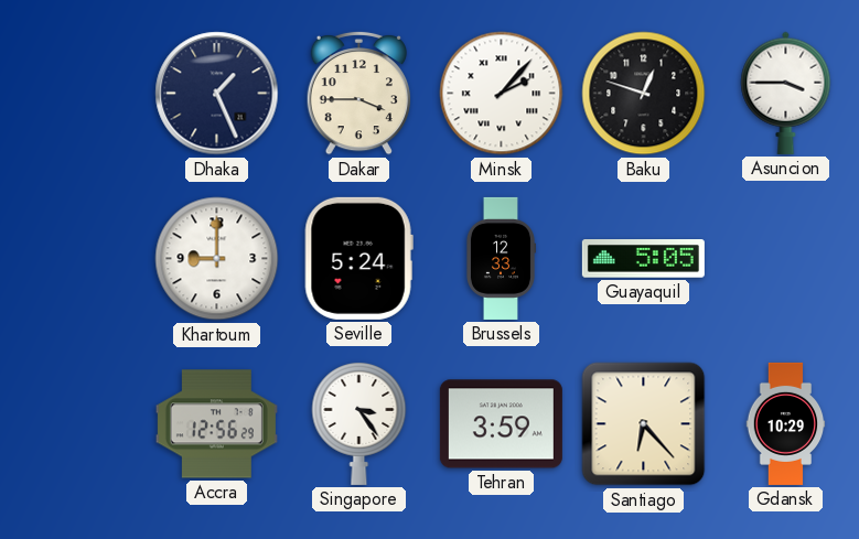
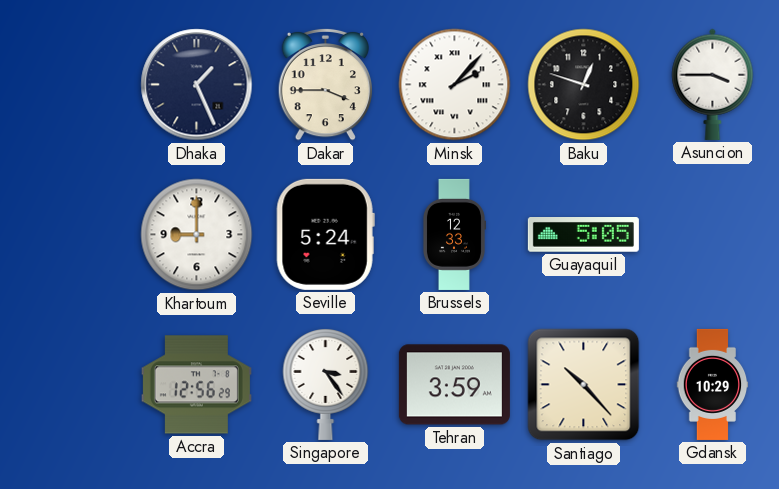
Santiago: 6:23 -> 10:23
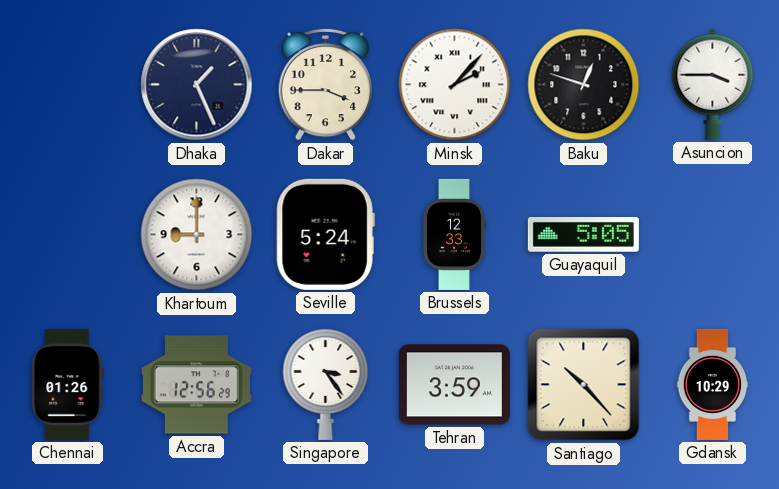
Chennai: none -> 01:26
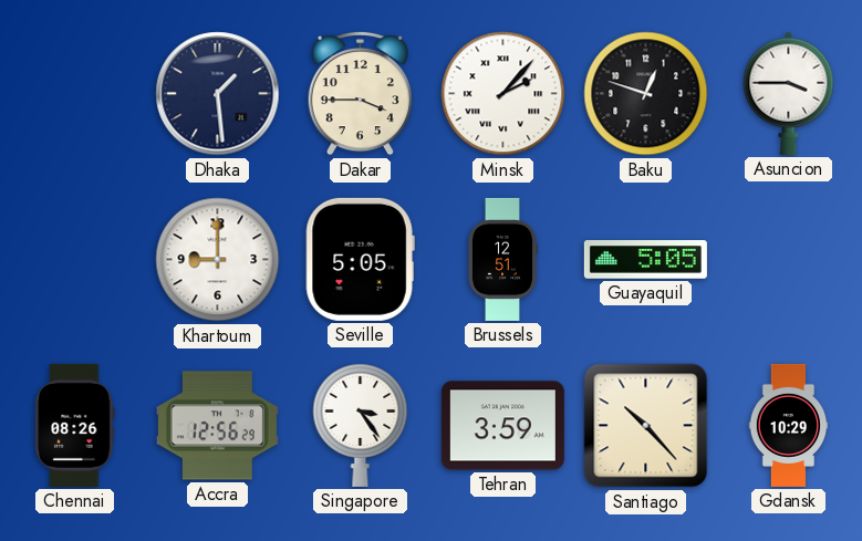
Dhaka: 1:26 -> 1:29
Seville: 5:24 -> 5:05
Brussels: 12:33 -> 12:51
Chennai: 01:26 -> 08:26
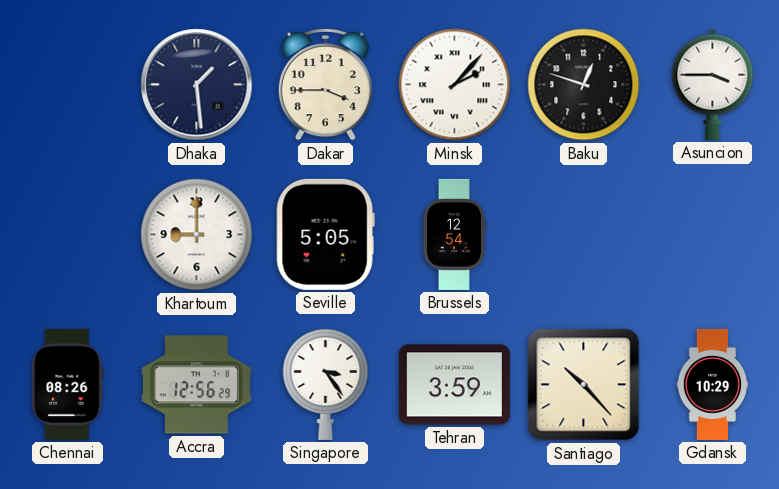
Brussels: 12:51 -> 12:54
Guayaquil: 5:05 -> none
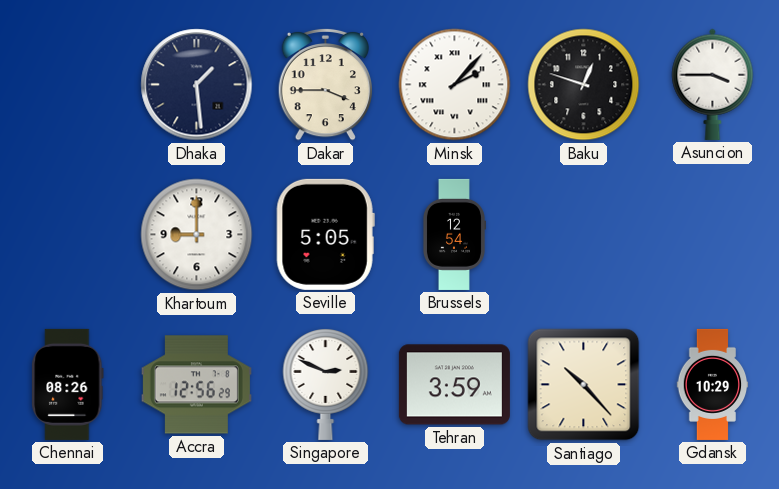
Singapore: 3:24 -> 2:49
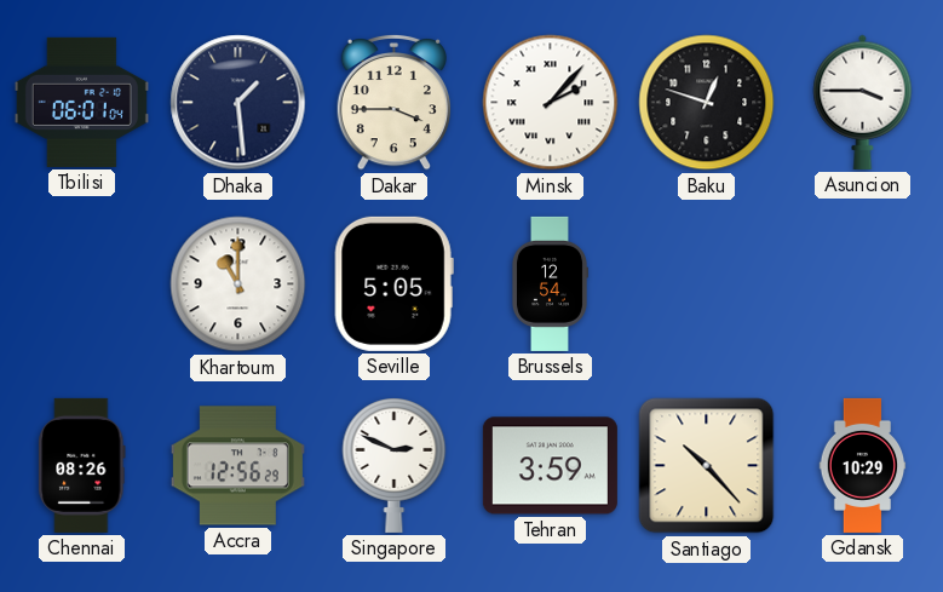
Tbilisi: none -> 06:01
Khartoum: 9:00 -> 11:00
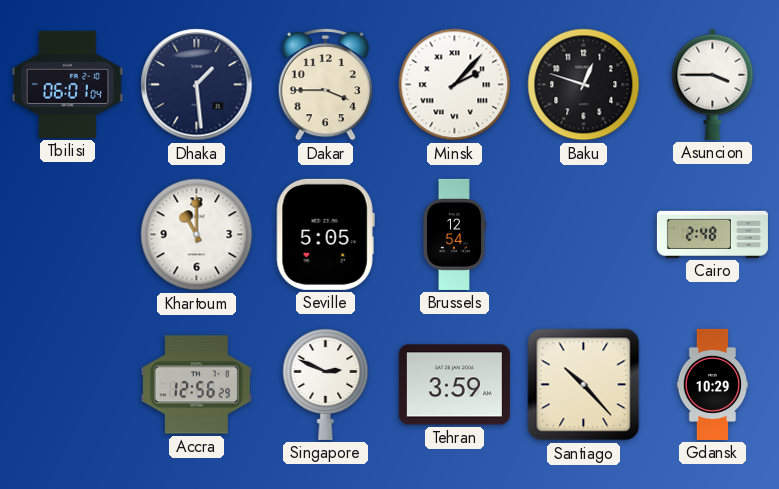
Cairo: none -> 2:48
Chennai: 08:26 -> none
